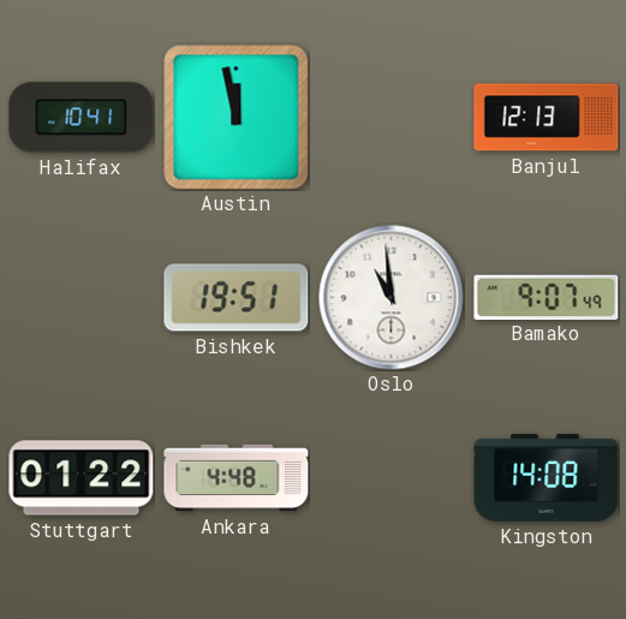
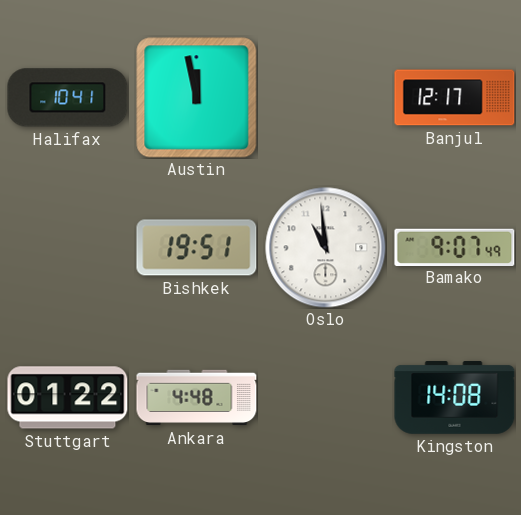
Banjul: 12:13 -> 12:17
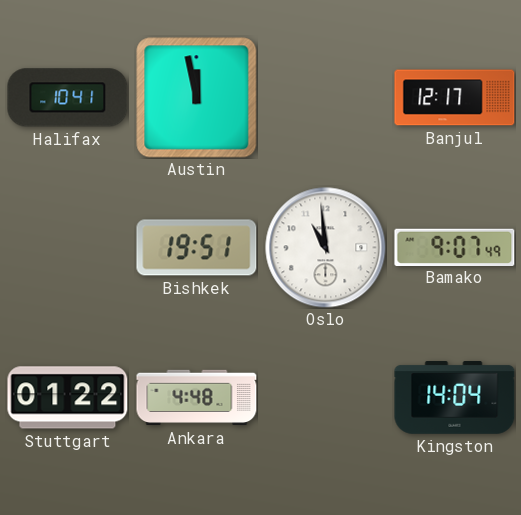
Kingston: 14:08 -> 14:04
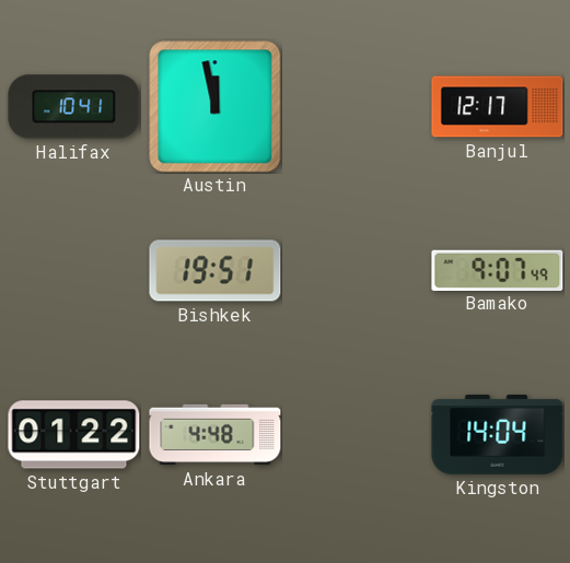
Oslo: 10:59 -> none
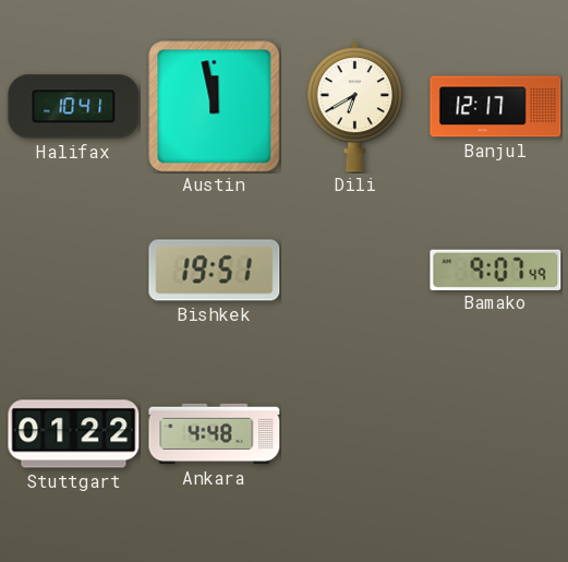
Dili: none -> 6:40
Kingston: 14:04 -> none
